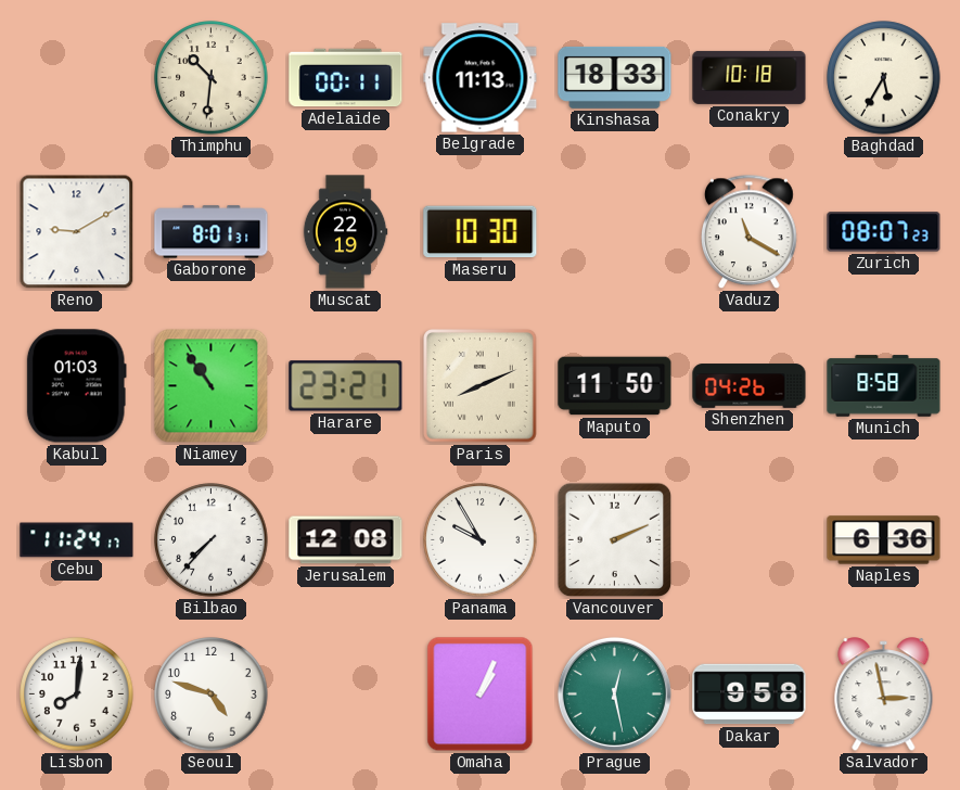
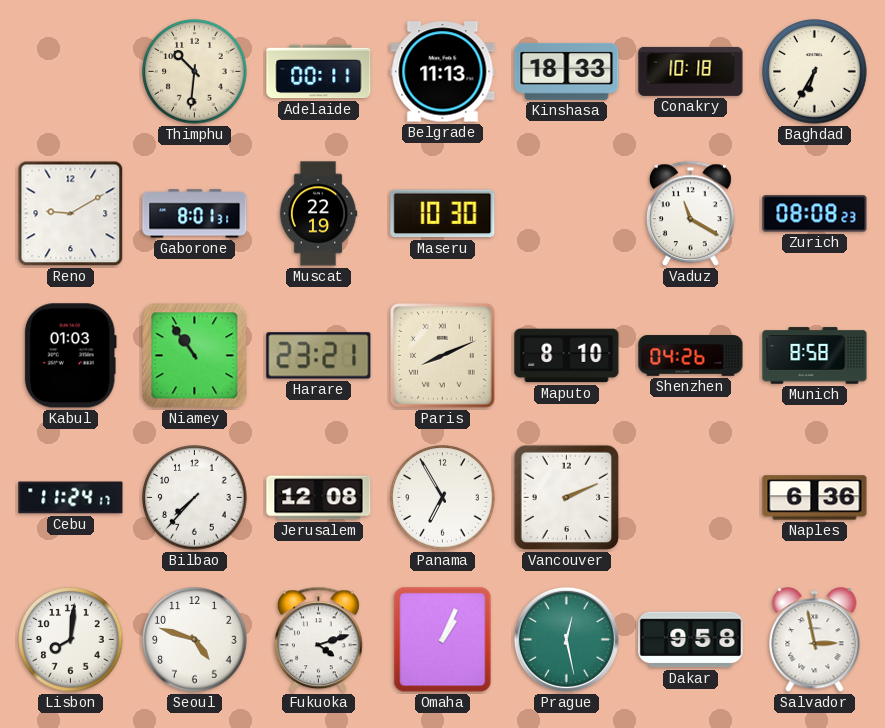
Baghdad: 5:35 -> 6:35
Zurich: 08:07 -> 08:08
Maputo: 11:50 -> 8:10
Panama: 9:55 -> 6:55
Fukuoka: none -> 4:12
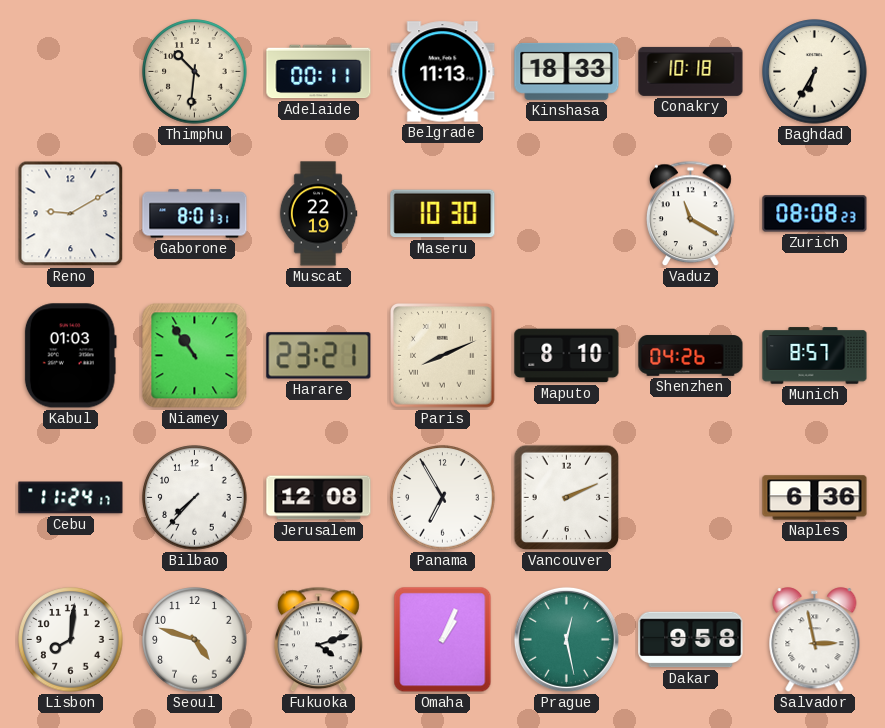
Munich: 8:58 -> 8:57
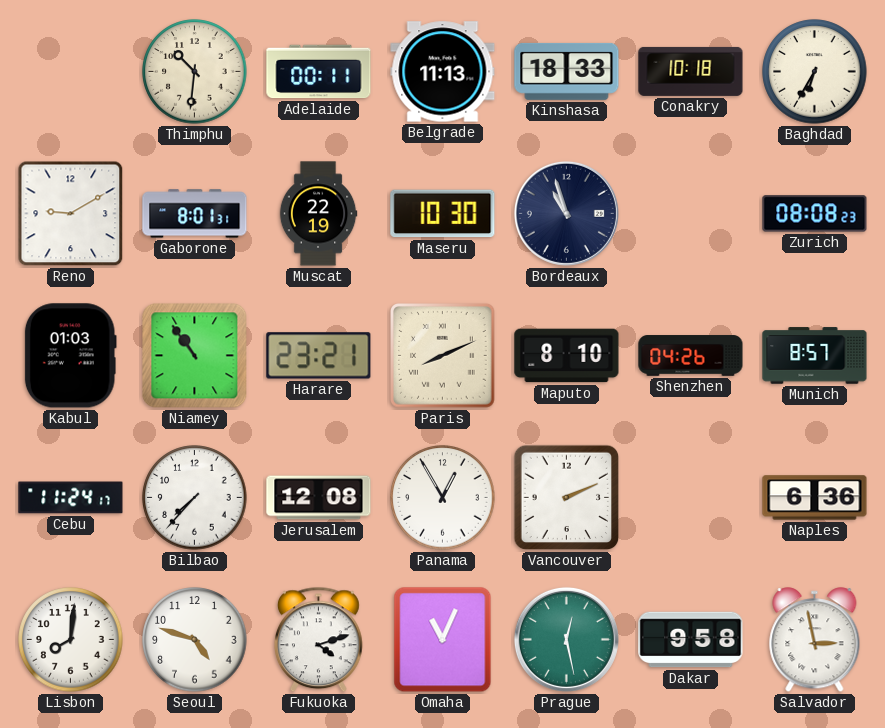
Bordeaux: none -> 10:57
Vaduz: 11:20 -> none
Panama: 6:55 -> 12:55
Omaha: 1:04 -> 11:04
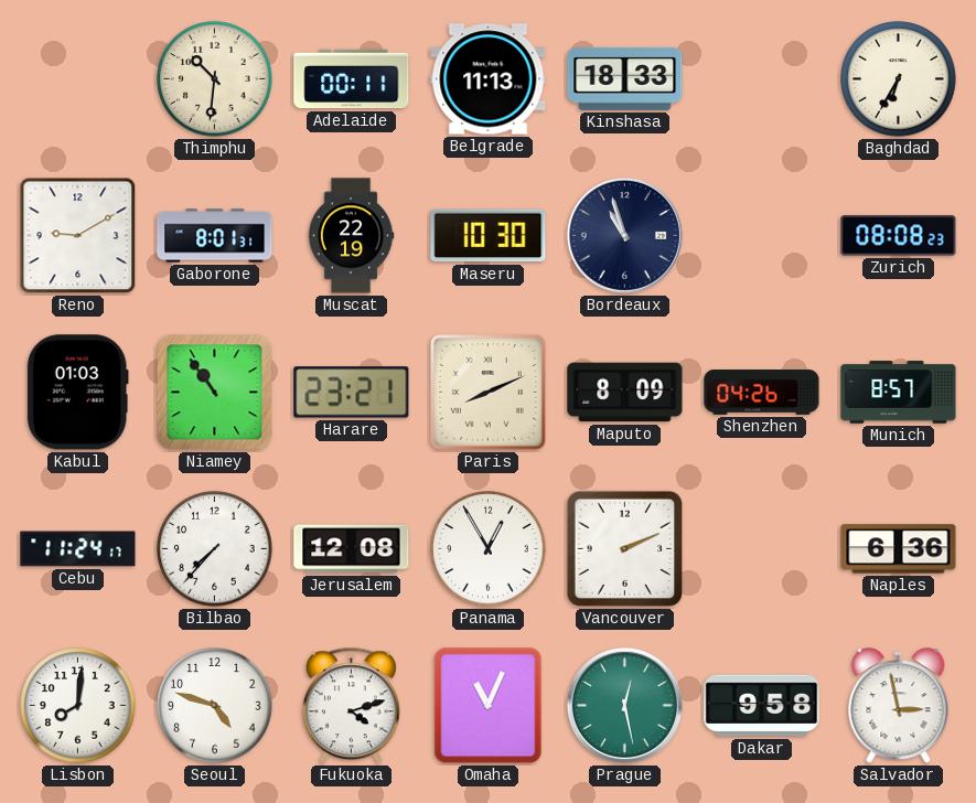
Conakry: 10:18 -> none
Maputo: 8:10 -> 8:09
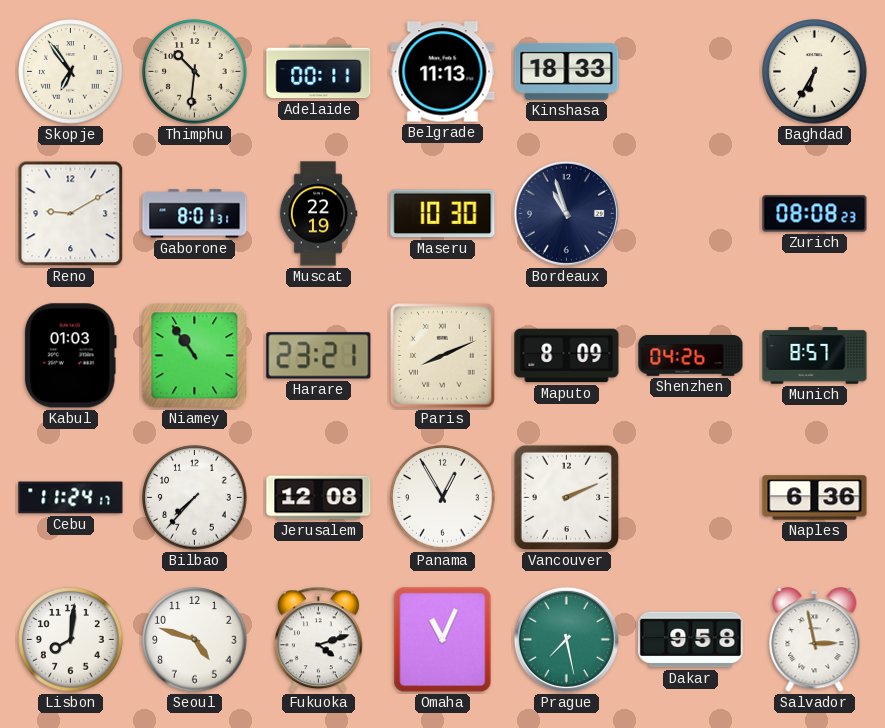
Skopje: none -> 6:54
Prague: 12:28 -> 7:28
